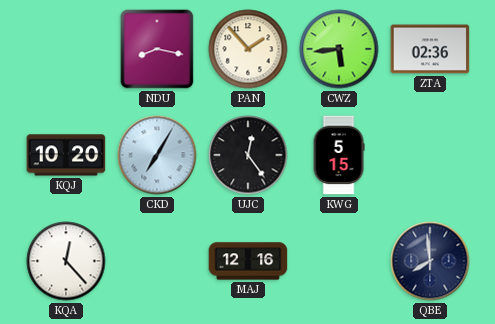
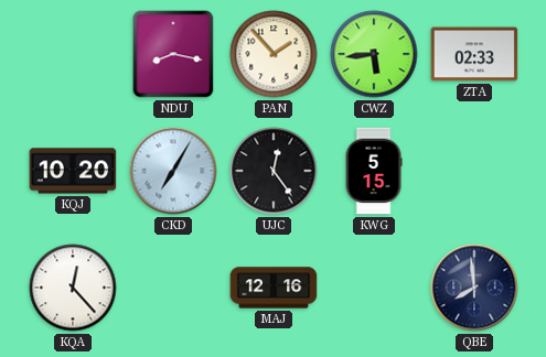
ZTA: 02:36 -> 02:33
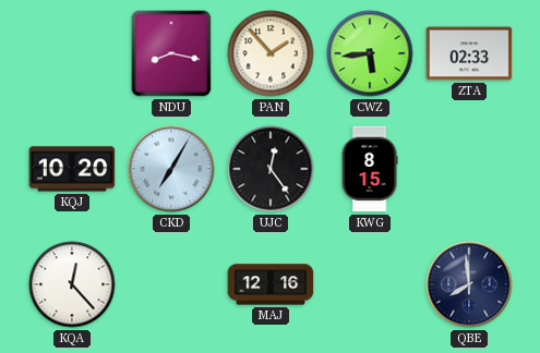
KWG: 5:15 -> 8:15
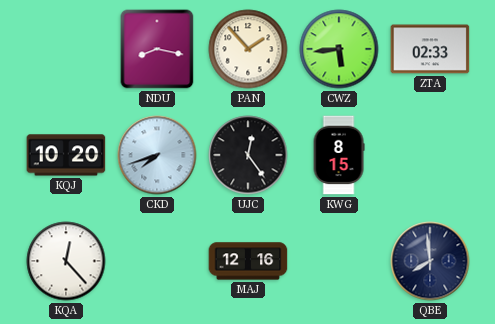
CKD: 7:05 -> 7:42
